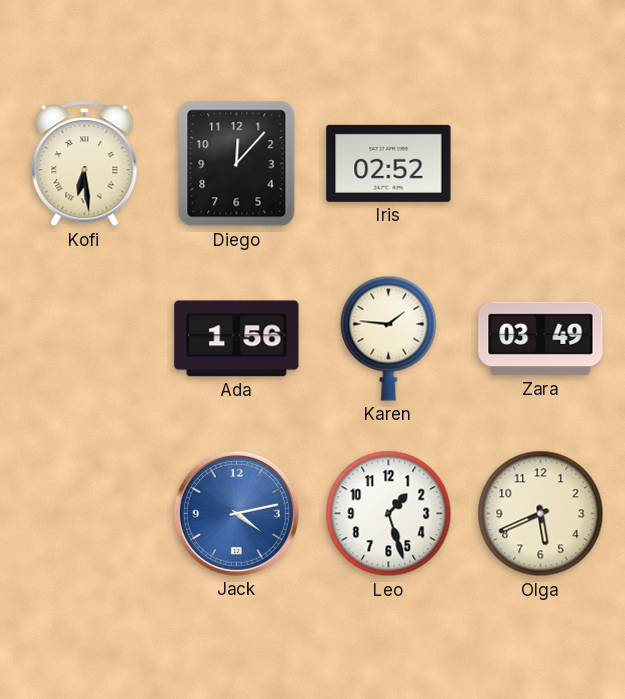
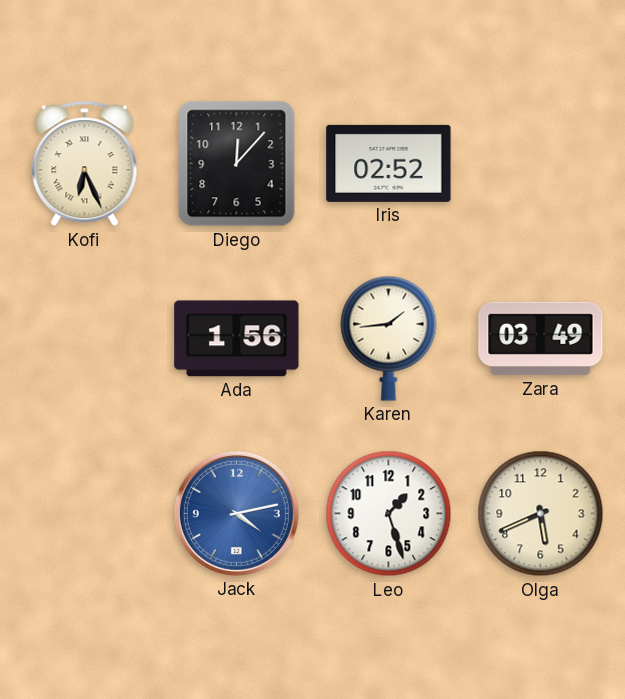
Kofi: 6:29 -> 6:26
Karen: 1:46 -> 1:44
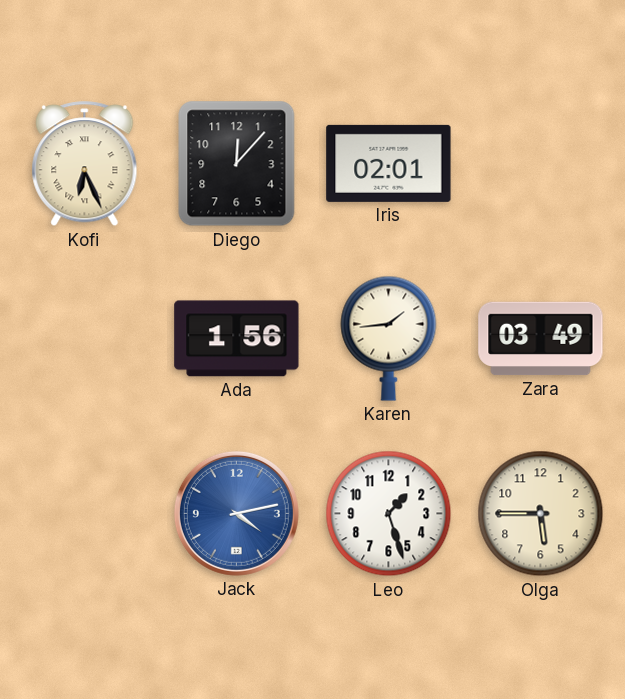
Iris: 02:52 -> 02:01
Olga: 5:41 -> 5:45
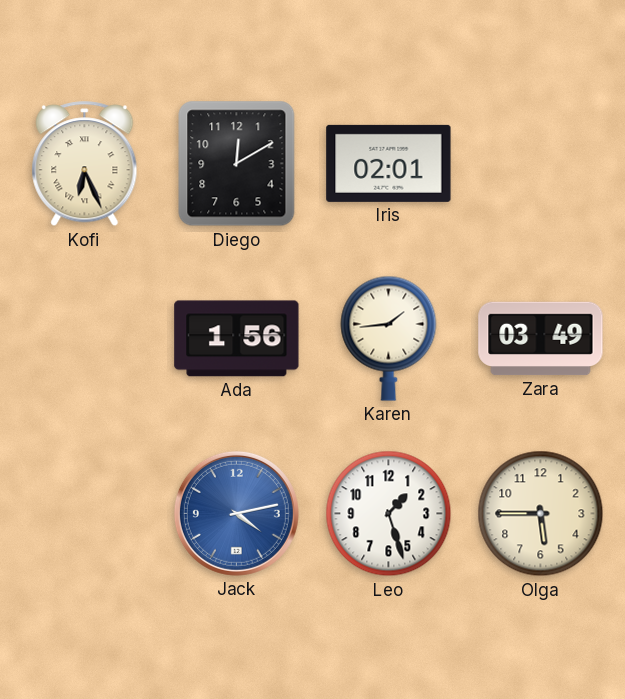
Diego: 12:07 -> 12:10
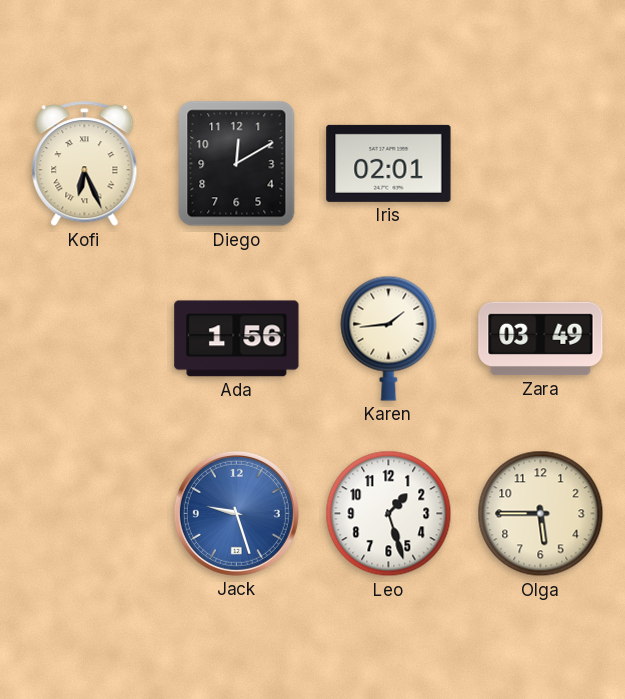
Jack: 4:13 -> 9:27
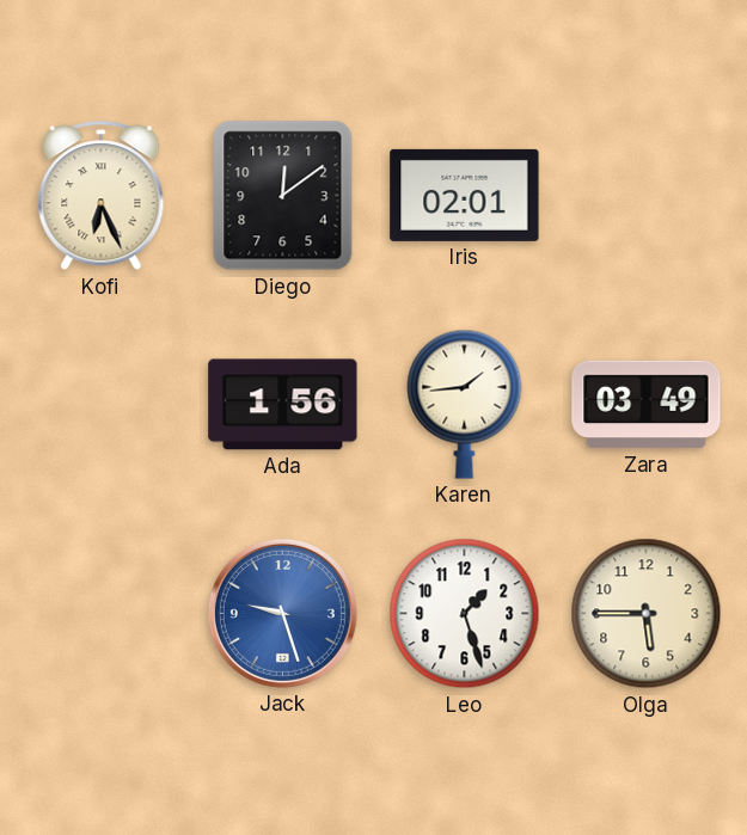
Diego: 12:10 -> 12:09
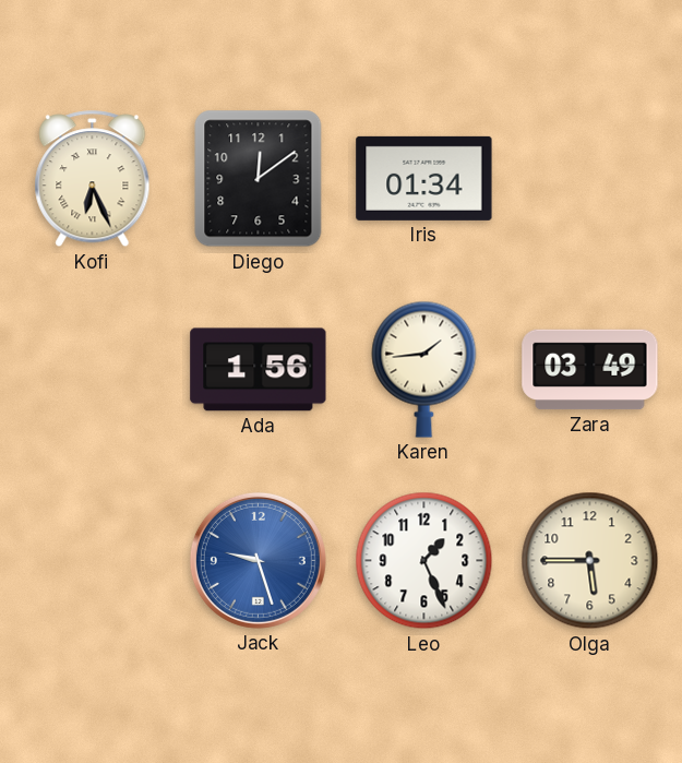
Iris: 02:01 -> 01:34
Leo: 1:27 -> 1:26
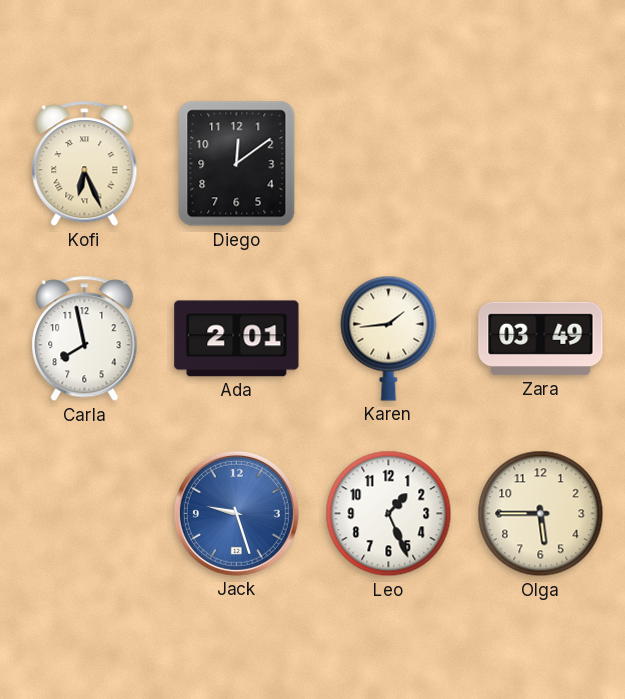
Iris: 01:34 -> none
Carla: none -> 7:58
Ada: 1:56 -> 2:01
